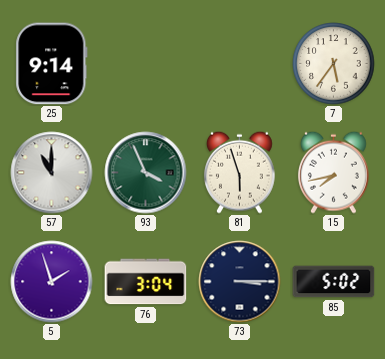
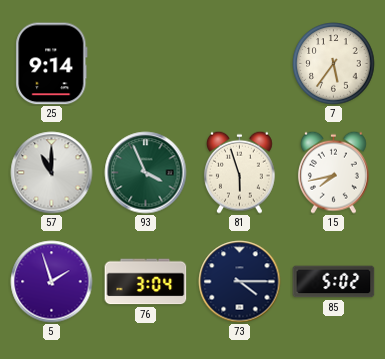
73: 3:15 -> 4:15
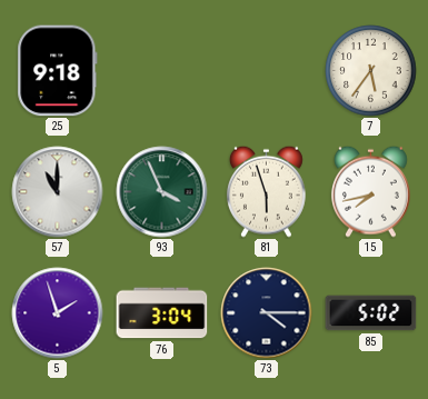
25: 9:14 -> 9:18
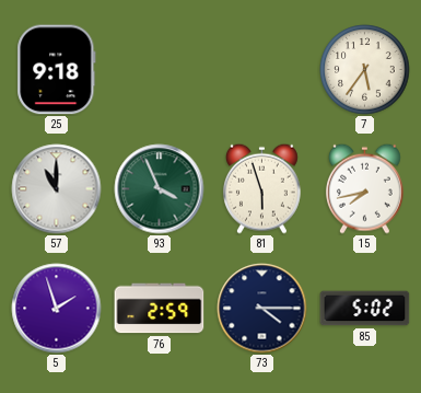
76: 3:04 -> 2:59
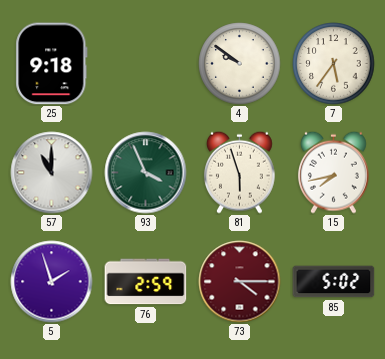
4: none -> 9:51
73 dial: navy -> burgundy
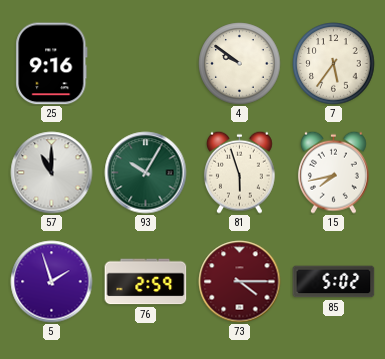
25: 9:18 -> 9:16
93: 3:56 -> 10:05
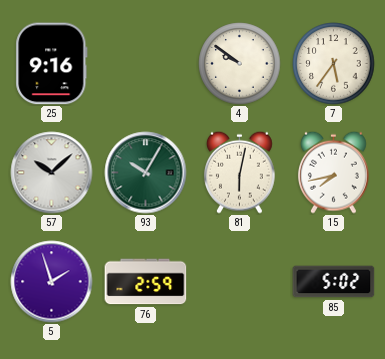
57: 11:00 -> 10:08
81: 5:57 -> 6:02
73: 4:15 -> none
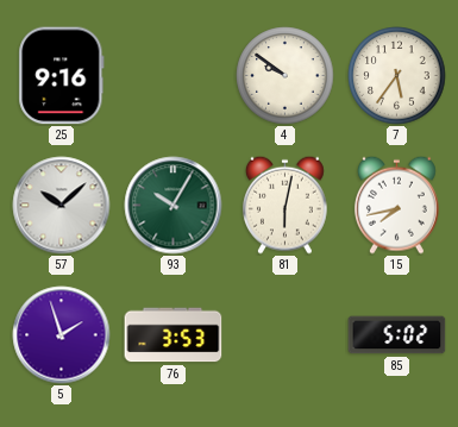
76: 2:59 -> 3:53
